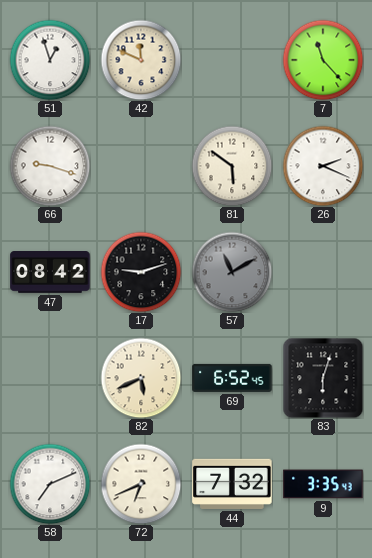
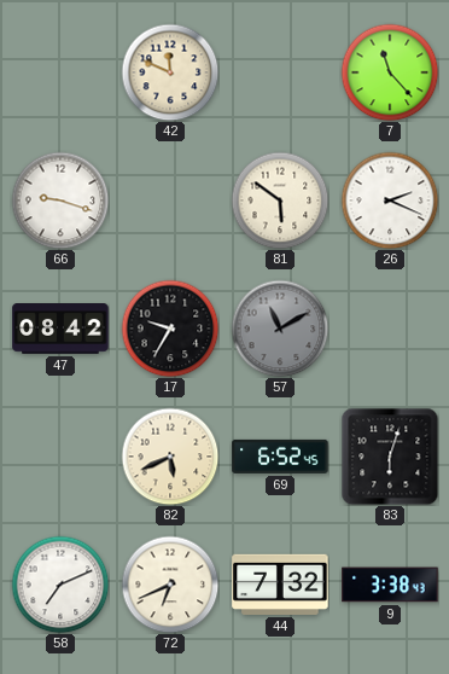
51: 12:57 -> none
17: 9:12 -> 9:35
9: 3:35 -> 3:38
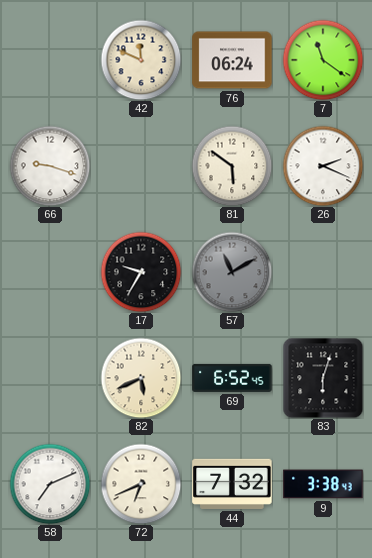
76: none -> 06:24
7: 11:23 -> 11:21
47: 08:42 -> none
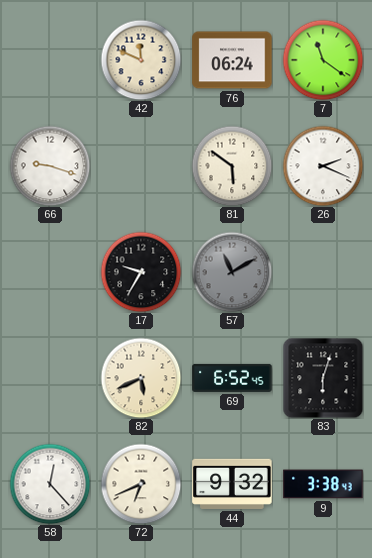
58: 7:11 -> 12:23
44: 7:32 -> 9:32
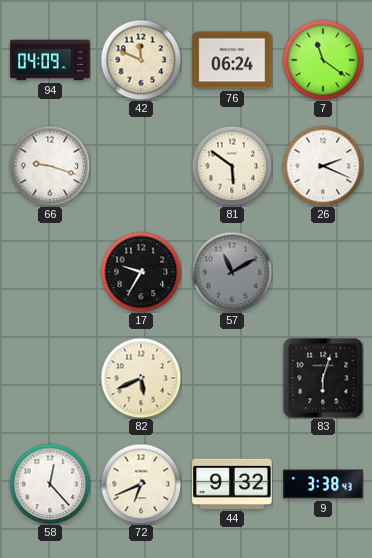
94: none -> 04:09
69: 6:52 -> none
